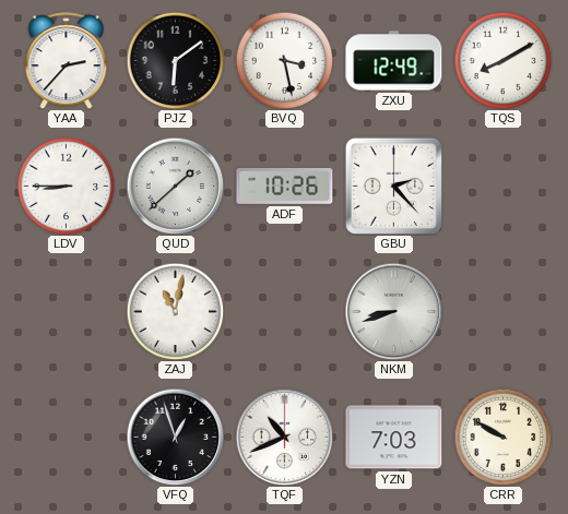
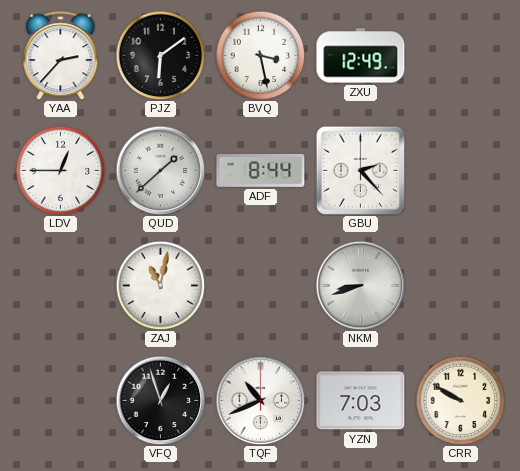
TQS: 8:10 -> none
LDV: 8:45 -> 12:45
ADF: 10:26 -> 8:44
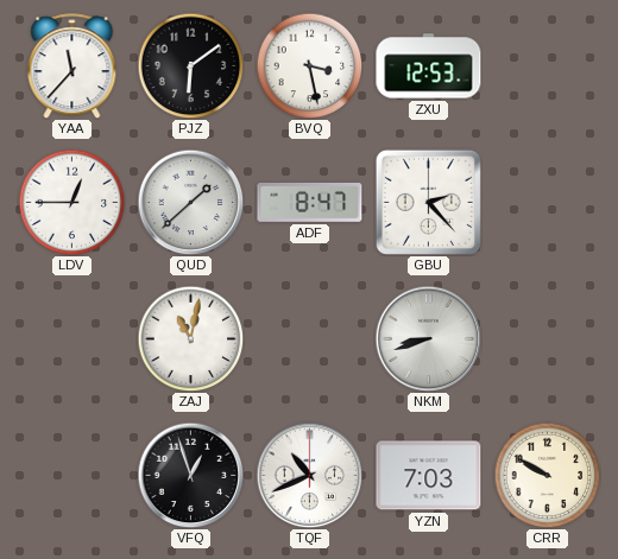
YAA: 2:37 -> 11:37
ZXU: 12:49 -> 12:53
ADF: 8:44 -> 8:47
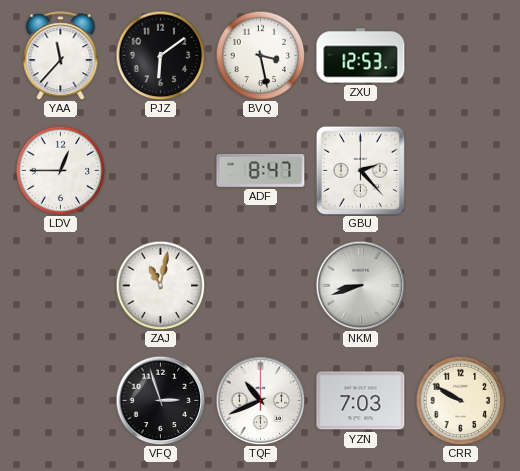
QUD: 1:38 -> none
VFQ: 12:57 -> 2:57
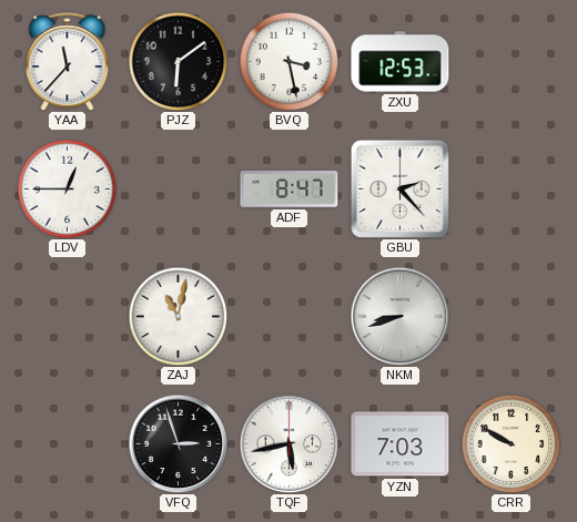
TQF: 10:41 -> 5:43
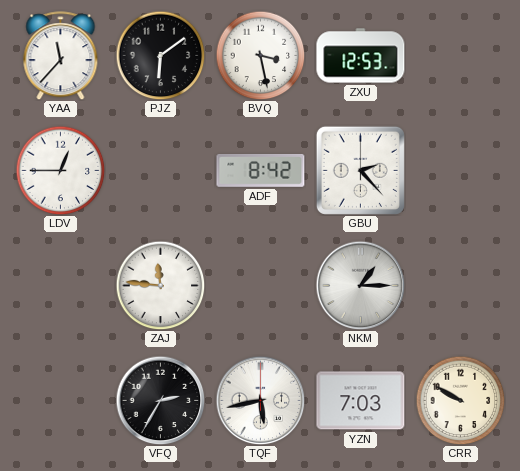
ADF: 8:47 -> 8:42
ZAJ: 11:02 -> 11:46
NKM: 8:42 -> 1:15
VFQ: 2:57 -> 2:35
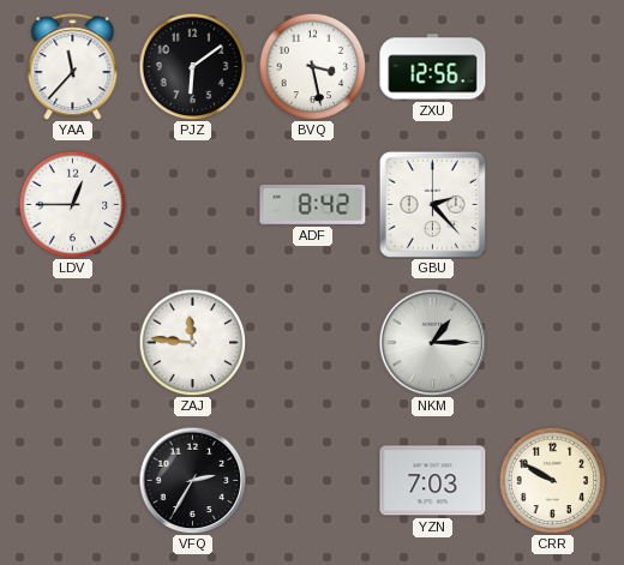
ZXU: 12:53 -> 12:56
TQF: 5:43 -> none
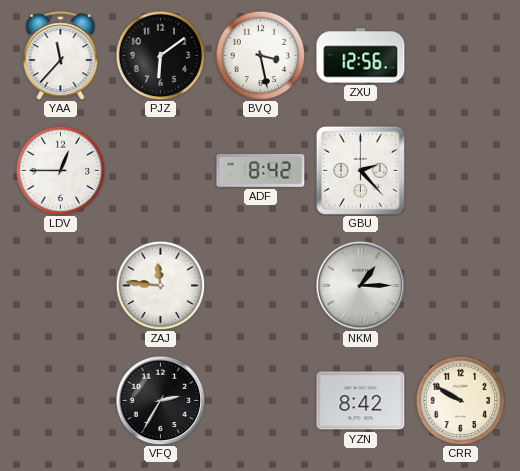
YZN: 7:03 -> 8:42
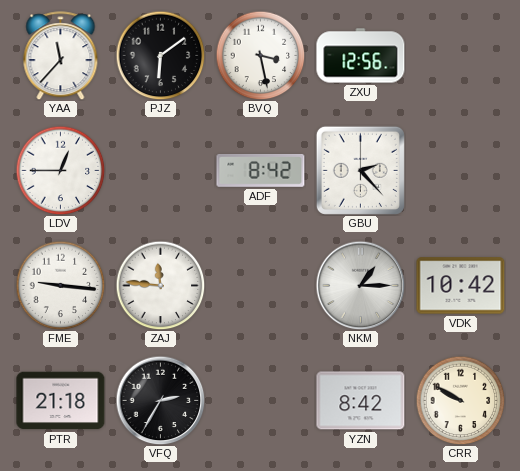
FME: none -> 9:16
VDK: none -> 10:42
PTR: none -> 21:18
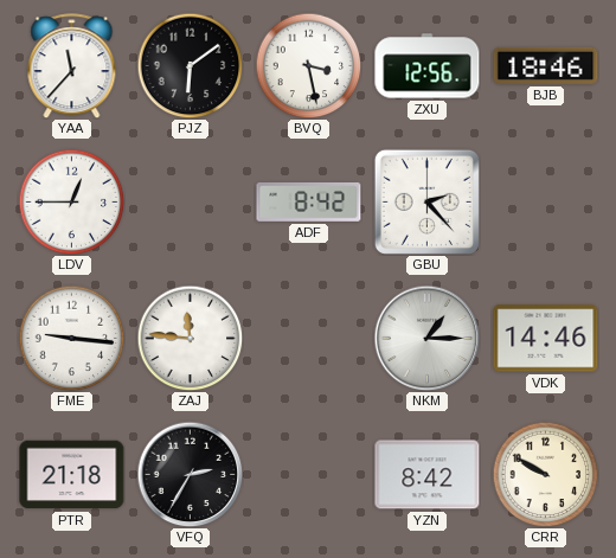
BJB: none -> 18:46
VDK: 10:42 -> 14:46
